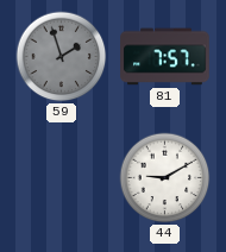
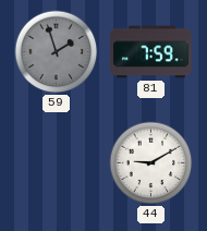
81: 7:57 -> 7:59
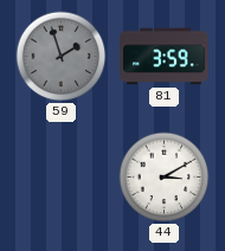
81: 7:59 -> 3:59
44: 9:10 -> 3:10
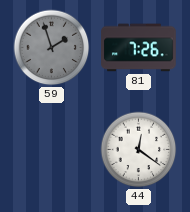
81: 3:59 -> 7:26
44: 3:10 -> 12:21
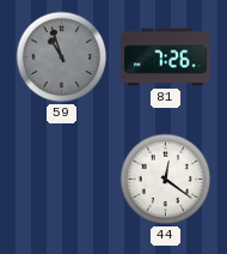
59: 1:57 -> 10:57
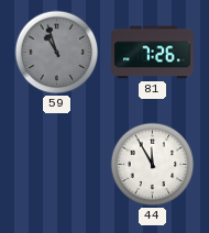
44: 12:21 -> 11:55
